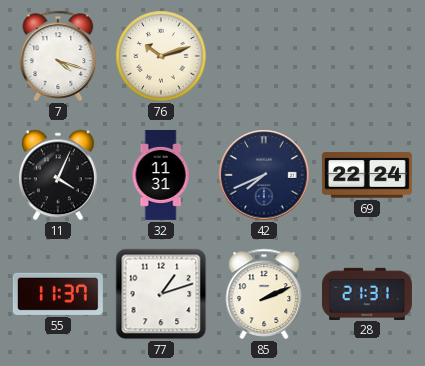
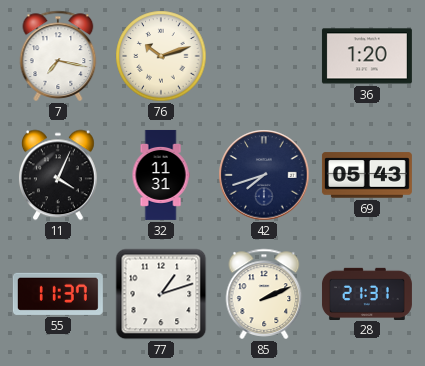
7: 4:18 -> 7:17
36: none -> 1:20
42: 7:41 -> 7:42
69: 22:24 -> 05:43
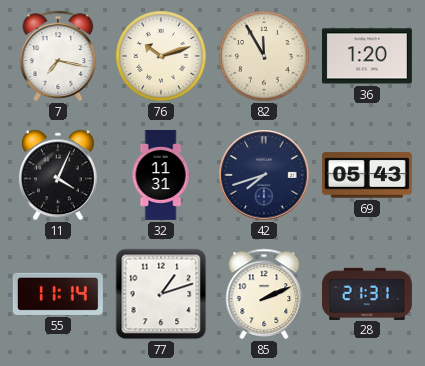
82: none -> 11:55
55: 11:37 -> 11:14
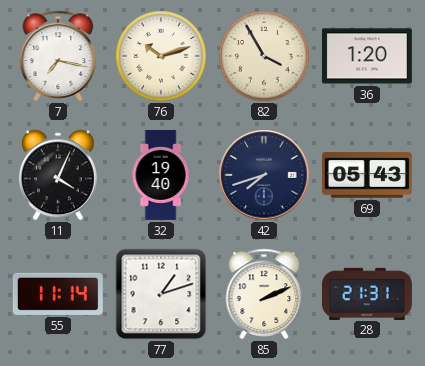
82: 11:55 -> 3:55
32: 11:31 -> 19:40
